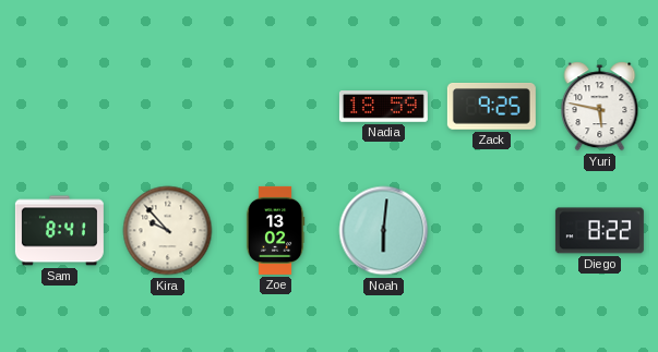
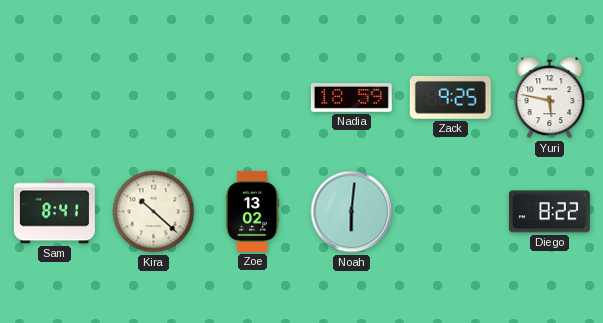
Kira: 9:53 -> 10:22
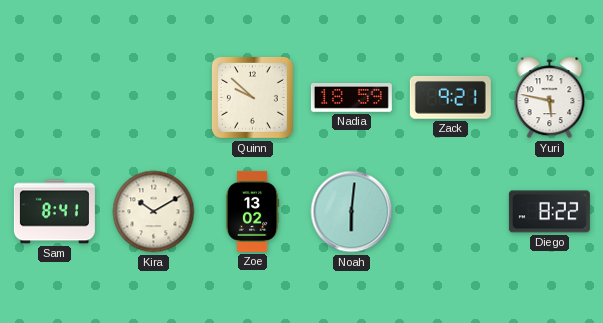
Quinn: none -> 9:52
Zack: 9:25 -> 9:21
Kira: 10:22 -> 10:10
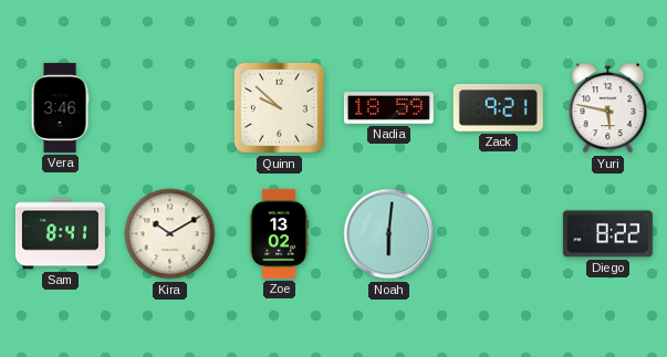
Vera: none -> 3:46
